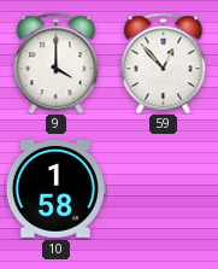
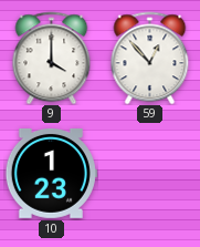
10: 1:58 -> 1:23
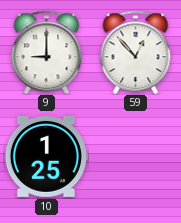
9: 4:00 -> 9:00
10: 1:23 -> 1:25
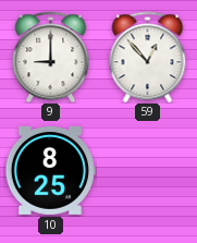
10: 1:25 -> 8:25
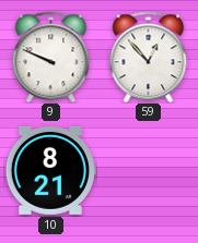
9: 9:00 -> 9:49
10: 8:25 -> 8:21
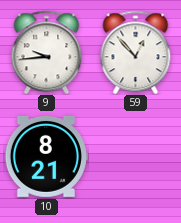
9: 9:49 -> 9:44
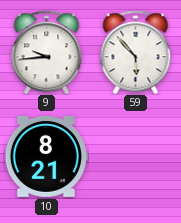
59: 12:53 -> 5:53
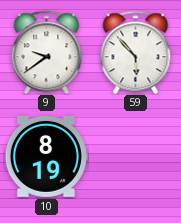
9: 9:44 -> 9:39
10: 8:21 -> 8:19
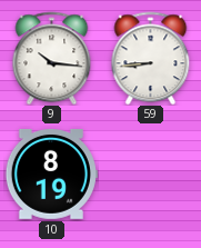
9: 9:39 -> 10:16
59: 5:53 -> 8:44
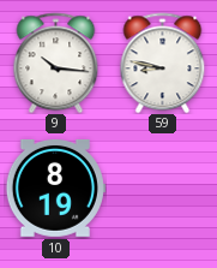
59: 8:44 -> 8:47
